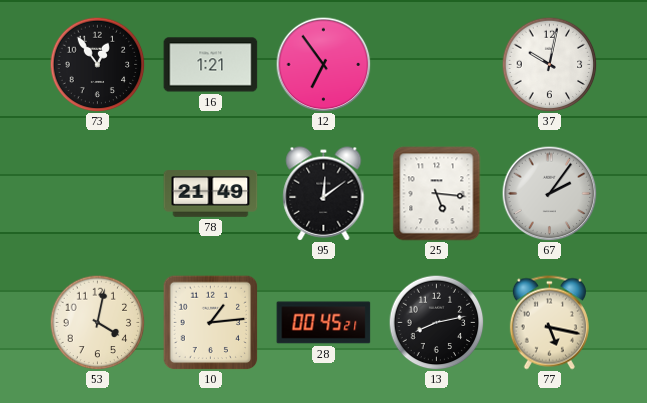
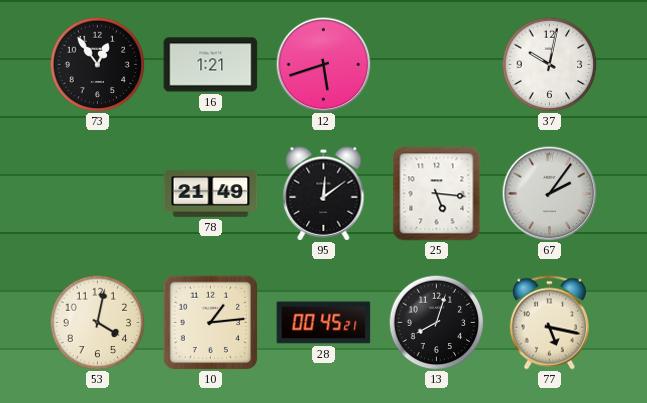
12: 6:54 -> 5:42
13: 8:13 -> 8:03
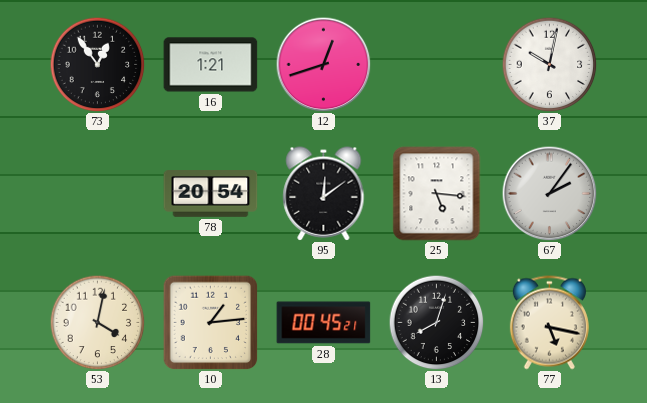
12: 5:42 -> 12:42
78: 21:49 -> 20:54
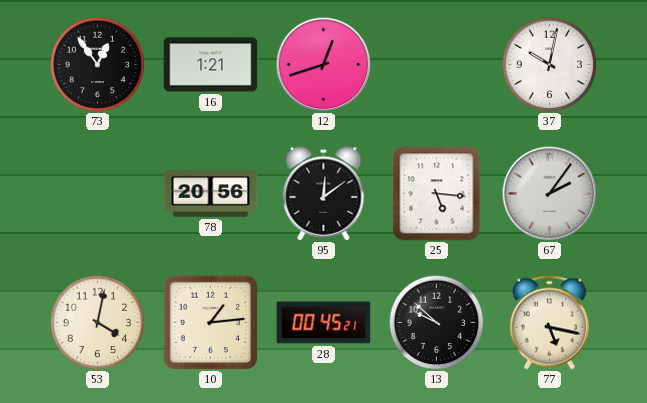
78: 20:54 -> 20:56
13: 8:03 -> 9:52
